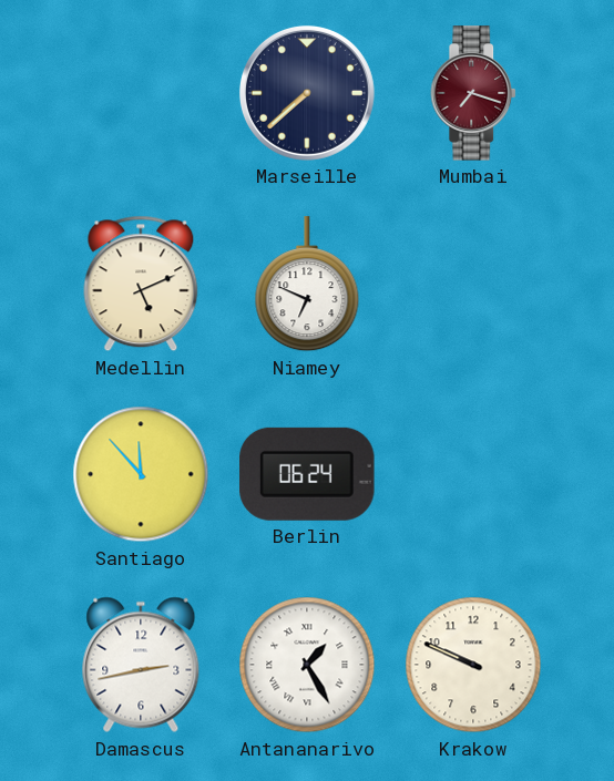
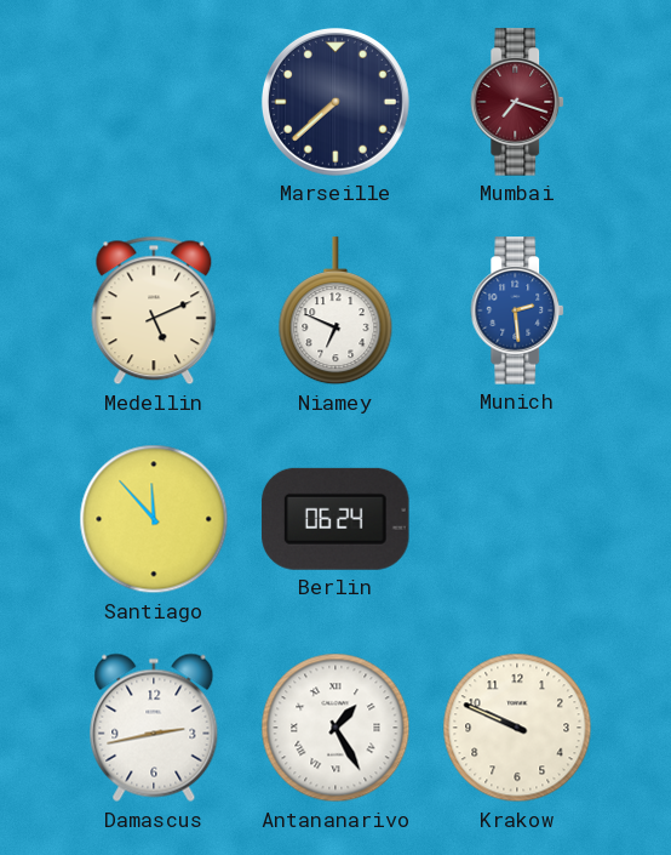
Munich: none -> 2:29
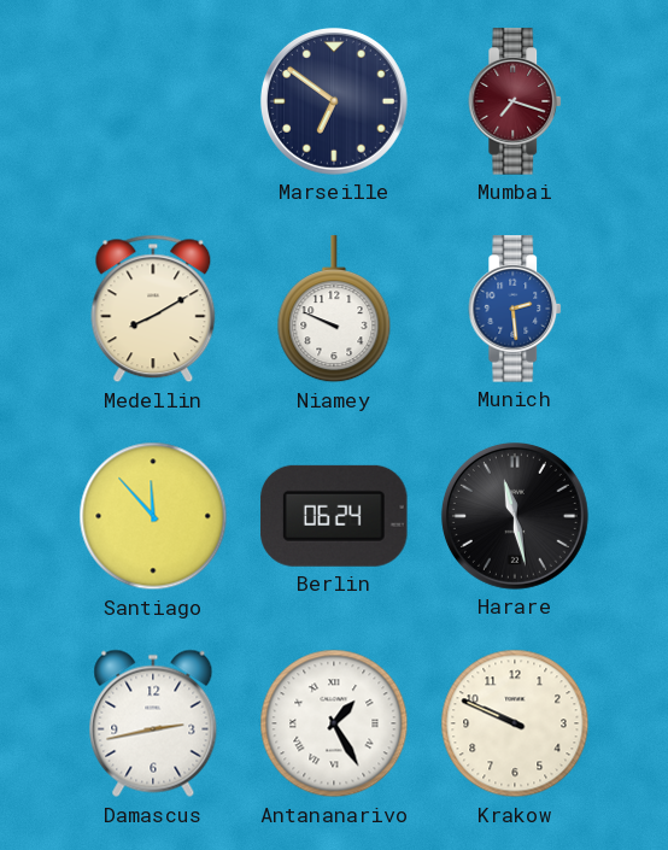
Marseille: 7:38 -> 6:51
Medellin: 5:11 -> 8:10
Niamey: 6:49 -> 9:49
Harare: none -> 11:28
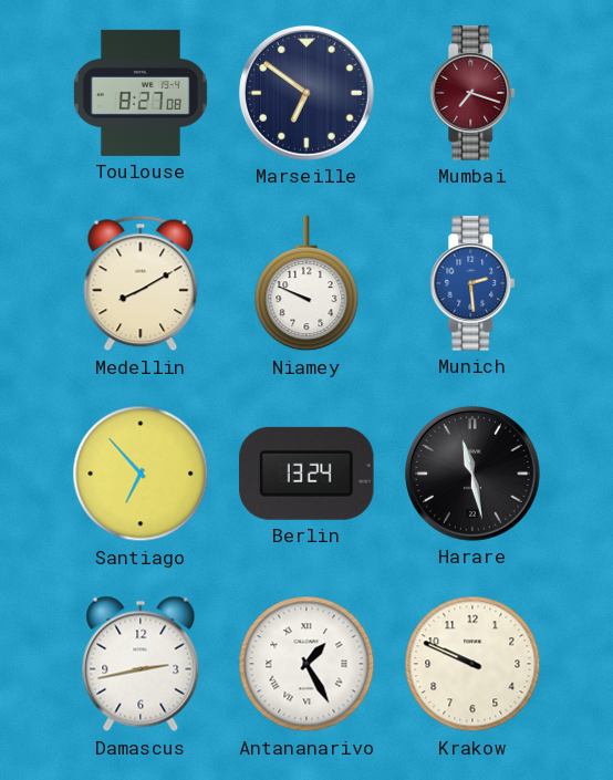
Toulouse: none -> 8:27
Santiago: 11:53 -> 6:53
Berlin: 06:24 -> 13:24
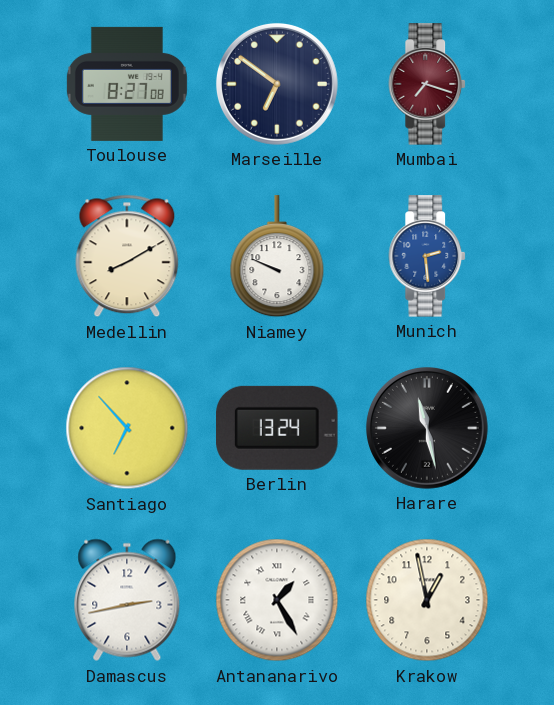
Krakow: 9:49 -> 12:58
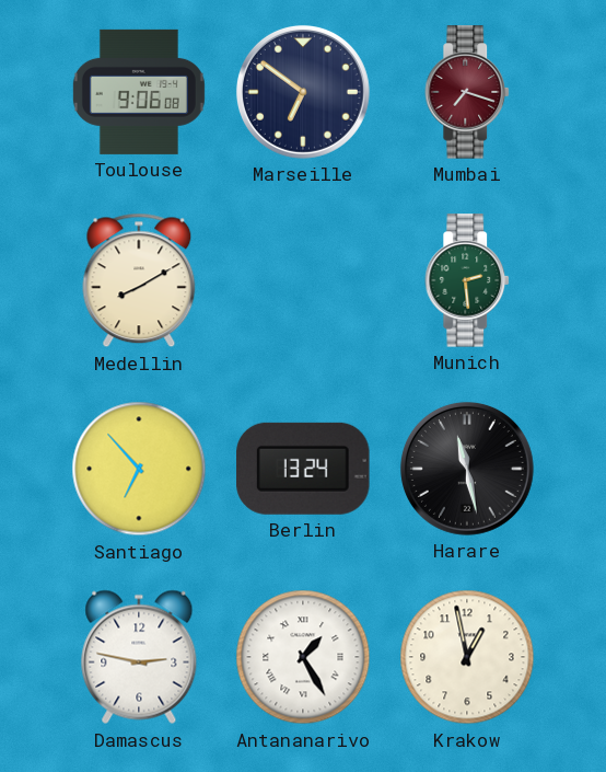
Toulouse: 8:27 -> 9:06
Niamey: 9:49 -> none
Munich dial: blue -> green
Damascus: 2:43 -> 2:47
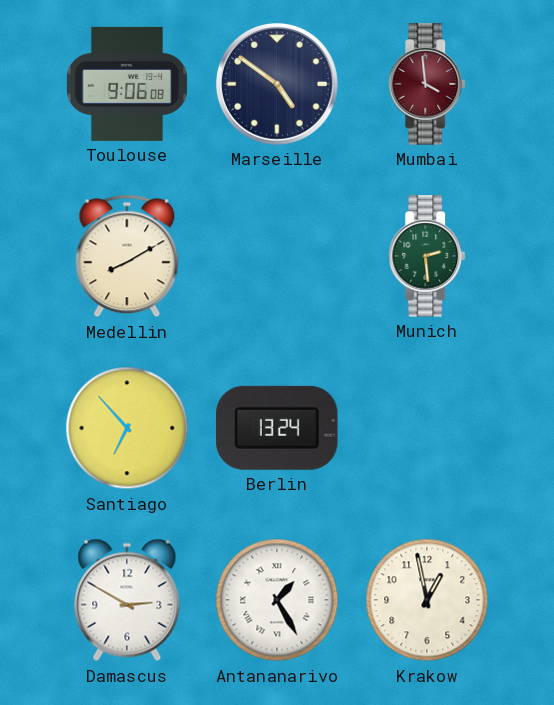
Marseille: 6:51 -> 4:51
Mumbai: 7:18 -> 3:59
Harare: 11:28 -> none
Damascus: 2:47 -> 2:50
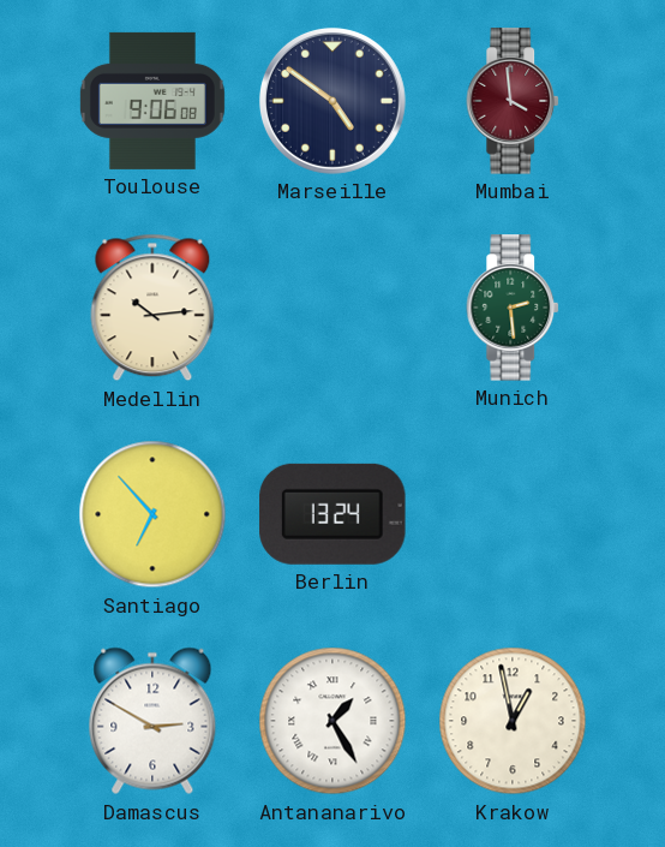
Medellin: 8:10 -> 10:14
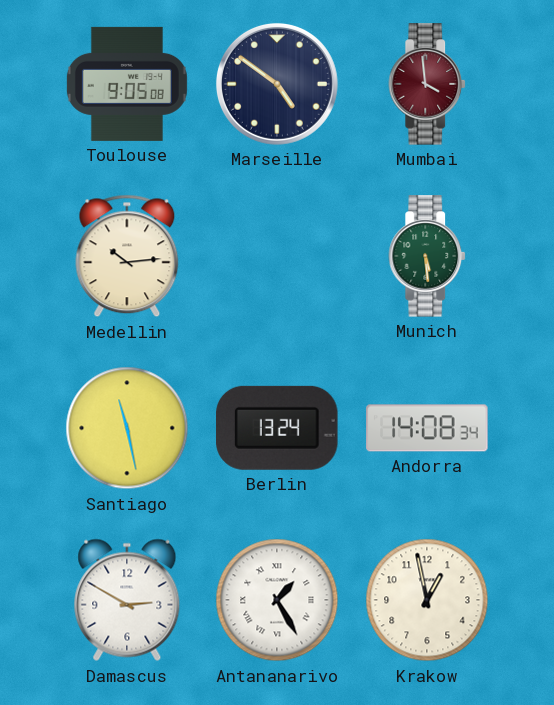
Toulouse: 9:06 -> 9:05
Munich: 2:29 -> 5:29
Santiago: 6:53 -> 11:28
Andorra: none -> 14:08
